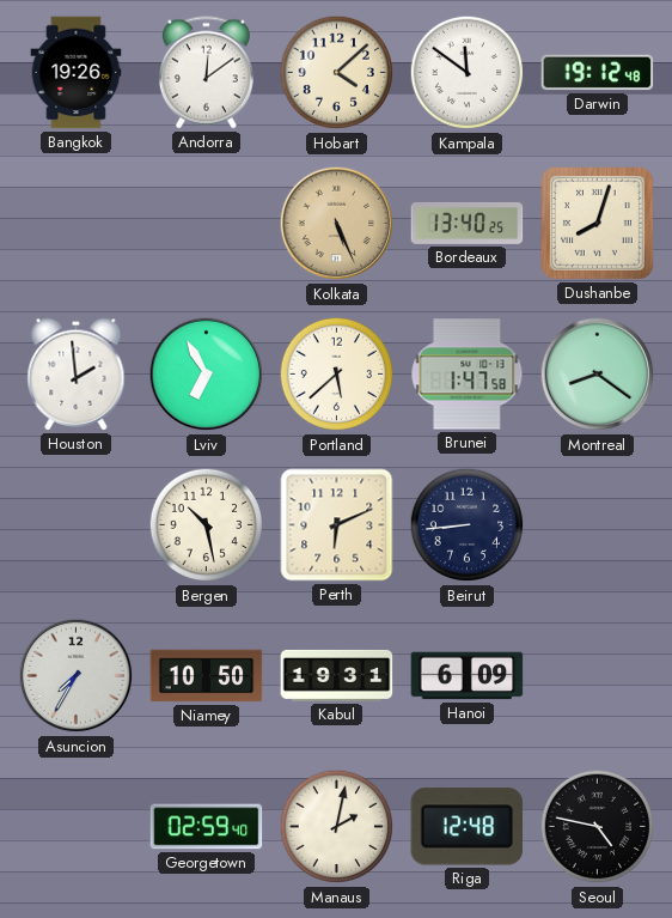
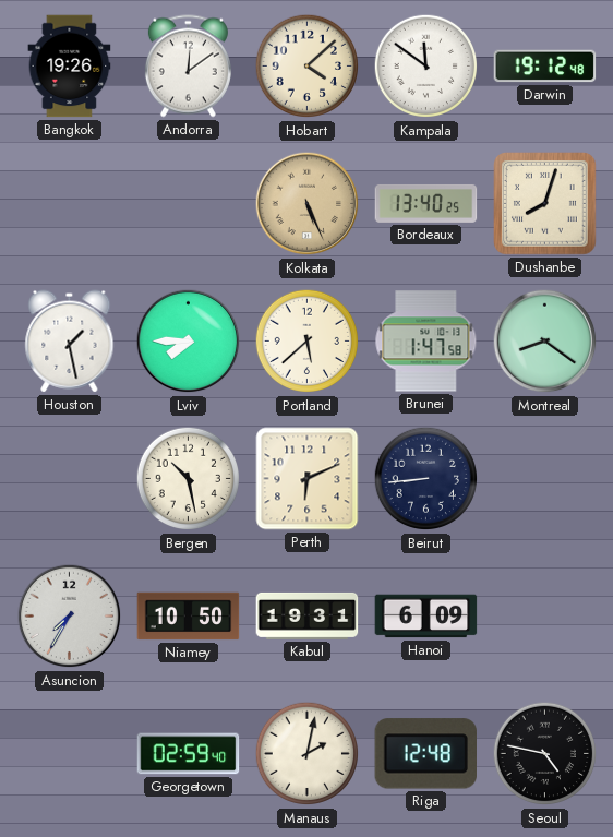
Houston: 1:59 -> 1:28
Lviv: 6:55 -> 7:45
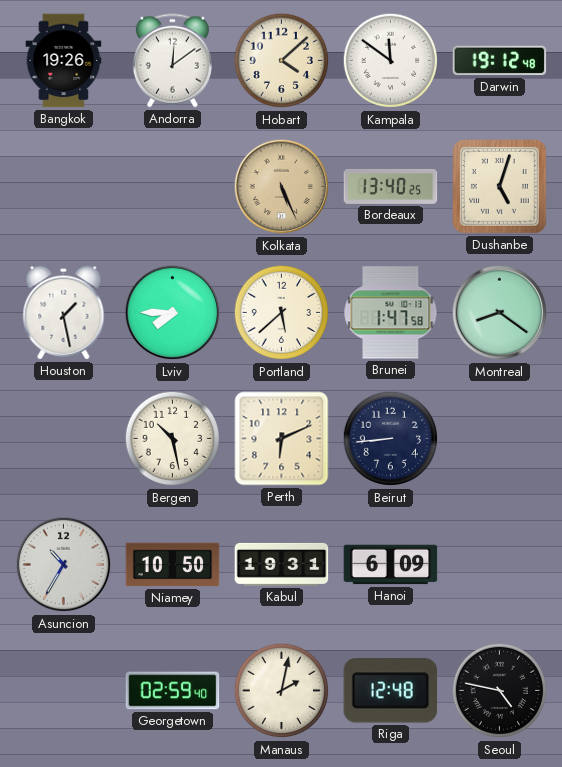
Dushanbe: 8:03 -> 5:03
Asuncion: 7:35 -> 10:35
